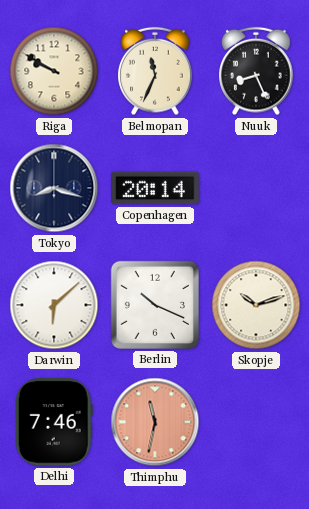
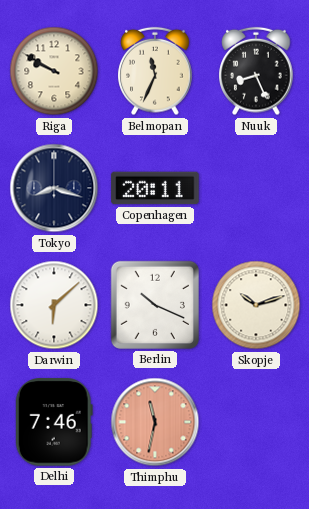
Copenhagen: 20:14 -> 20:11
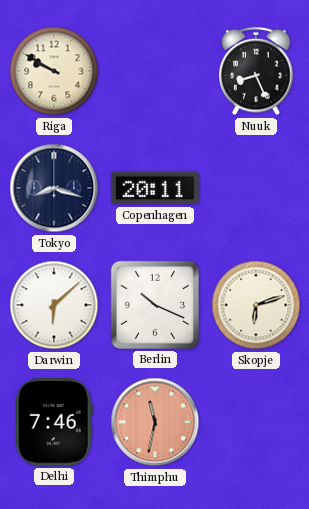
Belmopan: 11:34 -> none
Skopje: 10:12 -> 6:12
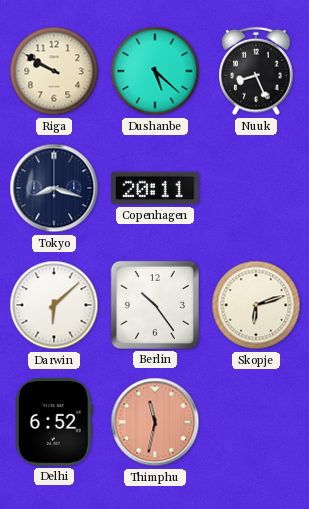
Dushanbe: none -> 5:22
Berlin: 10:19 -> 10:24
Delhi: 7:46 -> 6:52
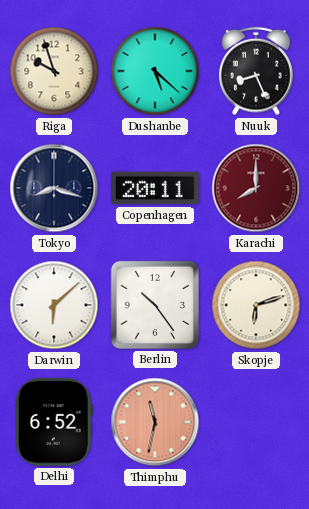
Riga: 9:50 -> 9:57
Karachi: none -> 8:00
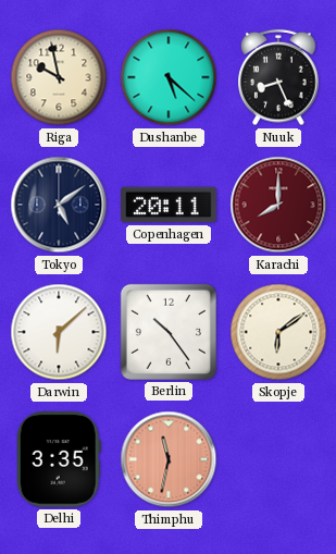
Riga: 9:57 -> 9:58
Tokyo: 8:18 -> 5:09
Skopje: 6:12 -> 6:09
Delhi: 6:52 -> 3:35
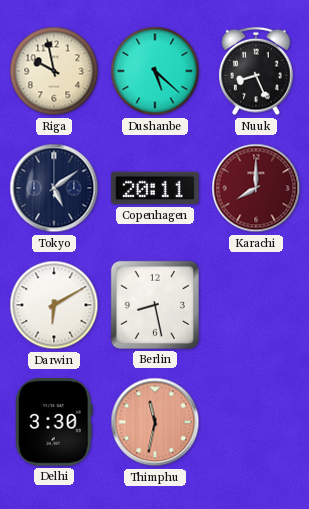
Darwin: 6:08 -> 6:10
Berlin: 10:24 -> 8:28
Skopje: 6:09 -> none
Delhi: 3:35 -> 3:30
